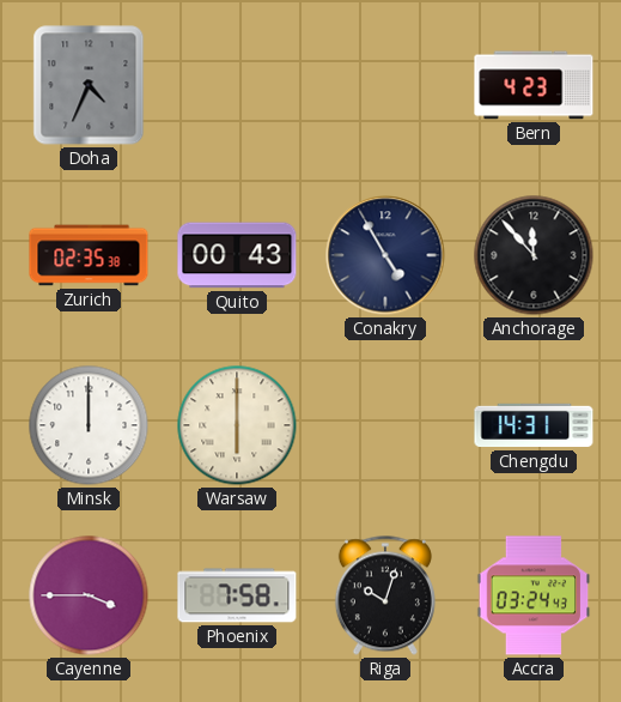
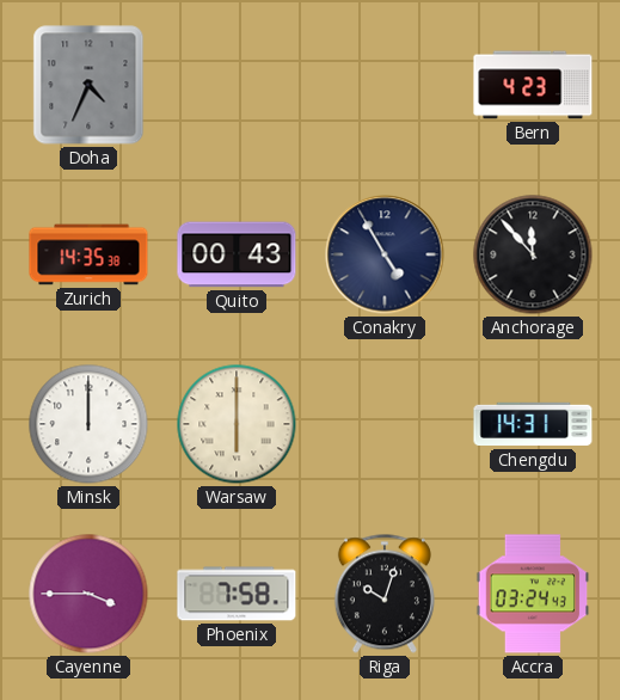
Zurich: 02:35 -> 14:35
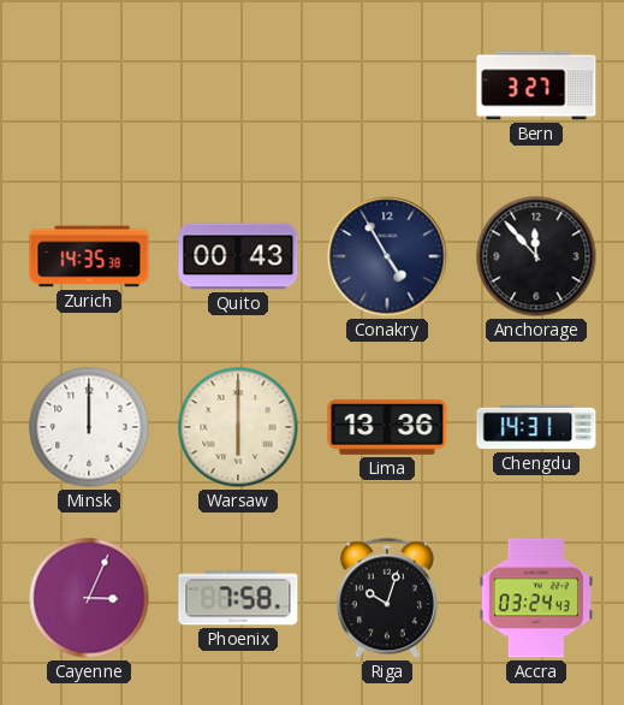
Doha: 4:34 -> none
Bern: 4:23 -> 3:27
Lima: none -> 13:36
Cayenne: 3:45 -> 3:04
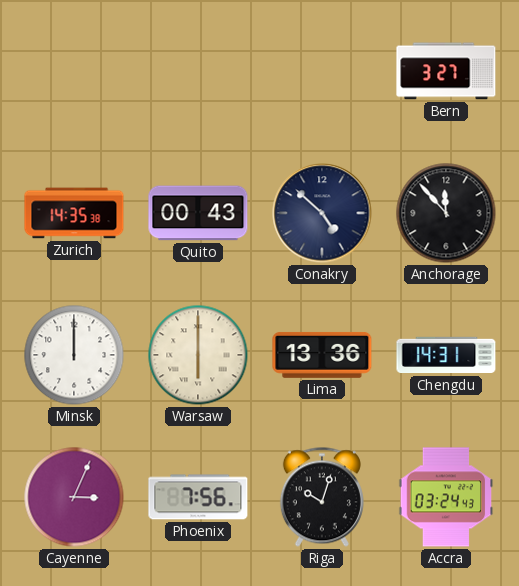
Conakry: 4:55 -> 4:52
Phoenix: 7:58 -> 7:56
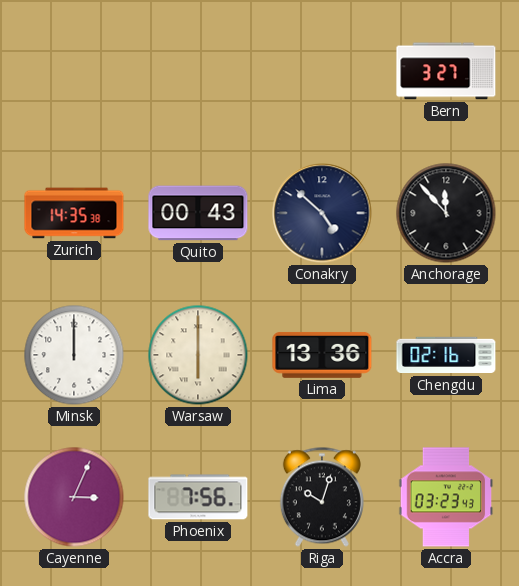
Chengdu: 14:31 -> 02:16
Accra: 03:24 -> 03:23
